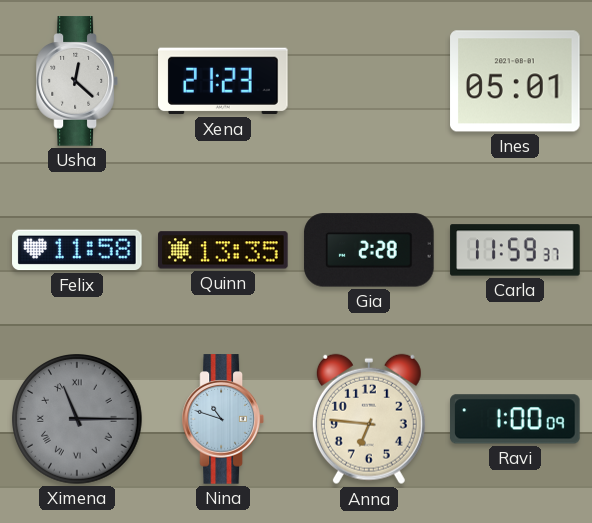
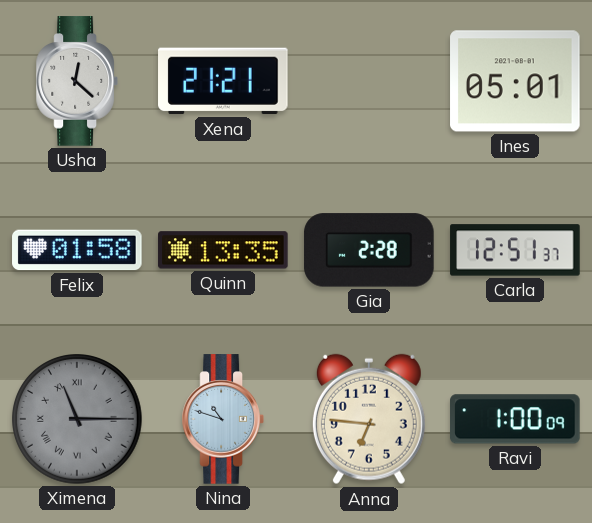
Xena: 21:23 -> 21:21
Felix: 11:58 -> 01:58
Carla: 11:59 -> 12:51
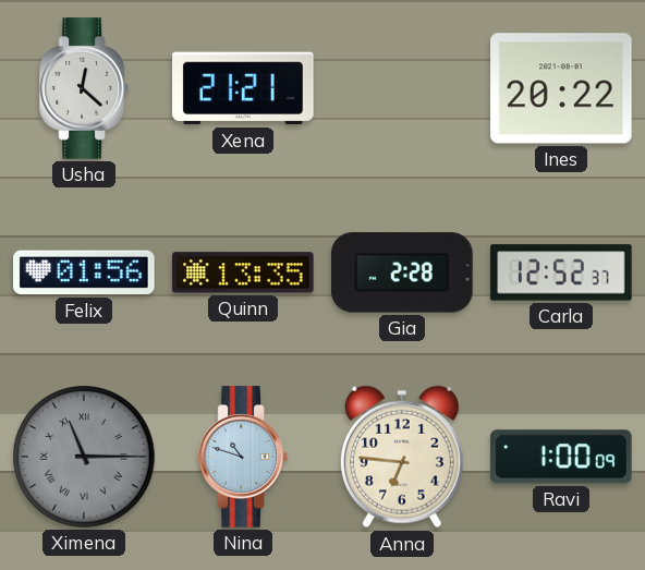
Ines: 05:01 -> 20:22
Felix: 01:58 -> 01:56
Carla: 12:51 -> 12:52
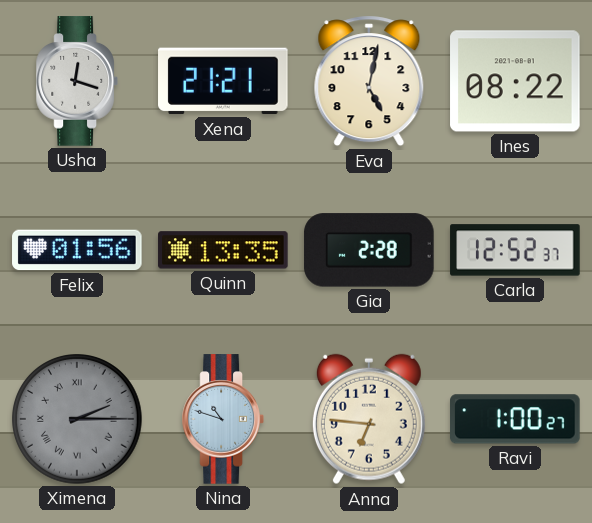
Usha: 12:22 -> 12:18
Eva: none -> 5:02
Ines: 20:22 -> 08:22
Ximena: 11:15 -> 2:15
Ravi: 1:00:09 -> 1:00:27
